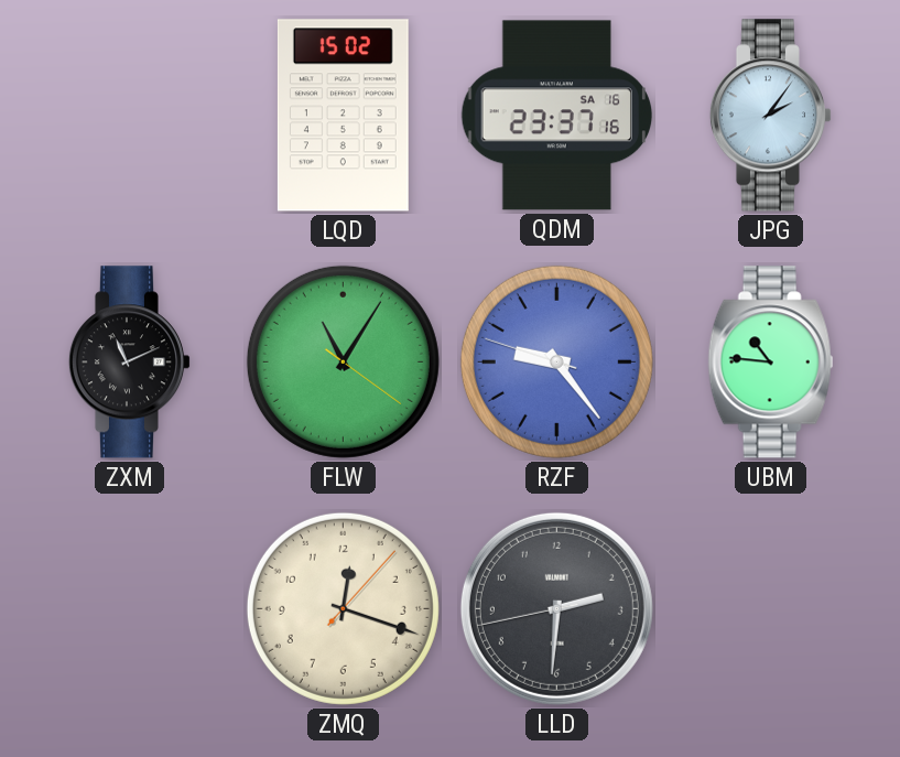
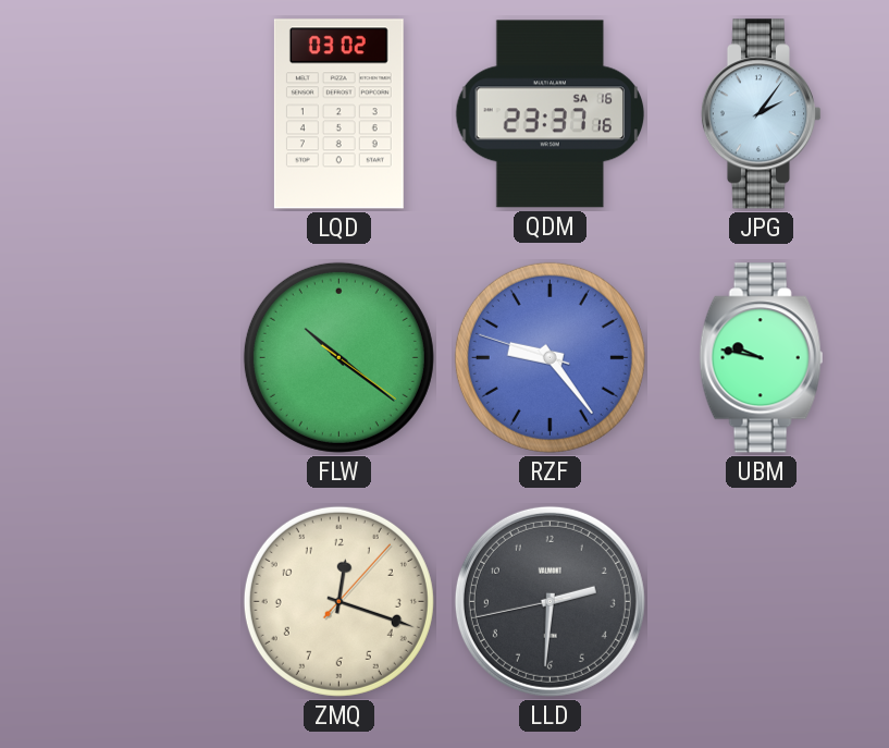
LQD: 15:02 -> 03:02
ZXM: 11:11 -> none
FLW: 11:05 -> 10:21
UBM: 10:46 -> 9:47
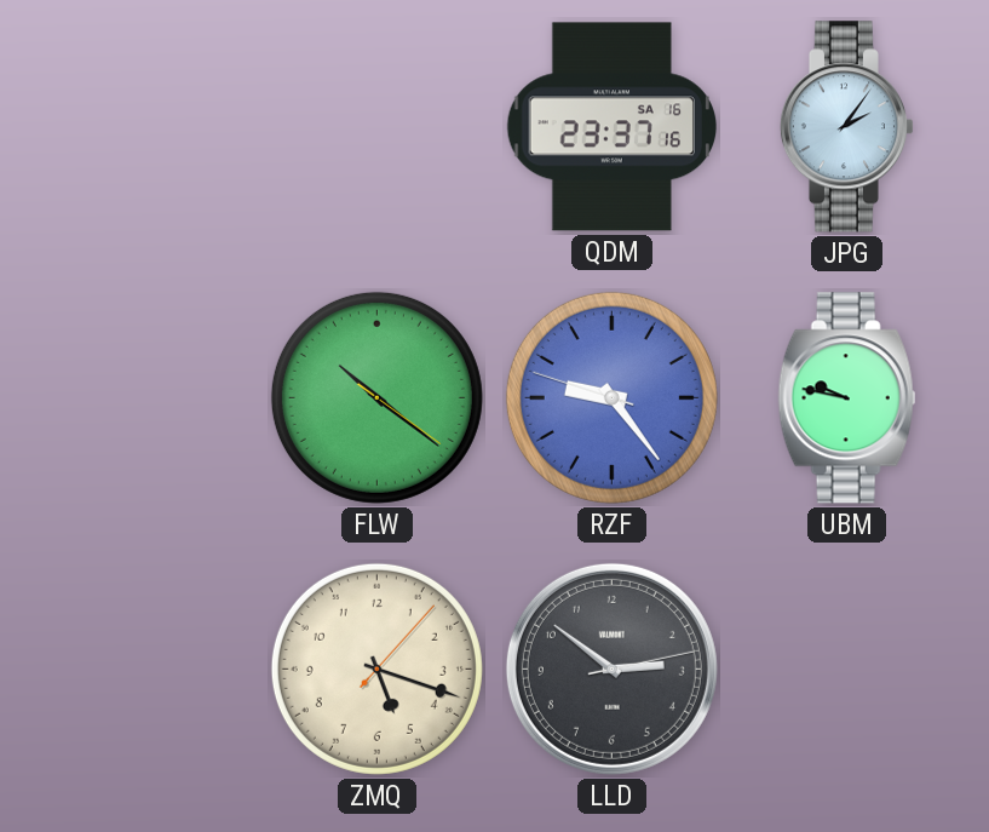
LQD: 03:02 -> none
ZMQ: 12:18 -> 5:18
LLD: 2:30 -> 2:51
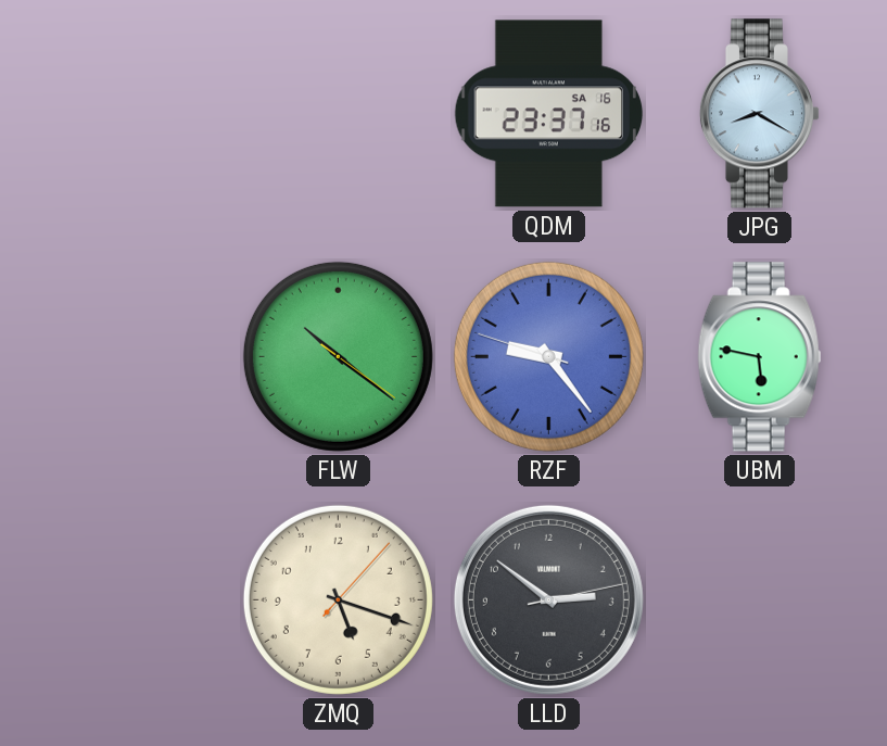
JPG: 2:06 -> 8:20
UBM: 9:47 -> 5:47
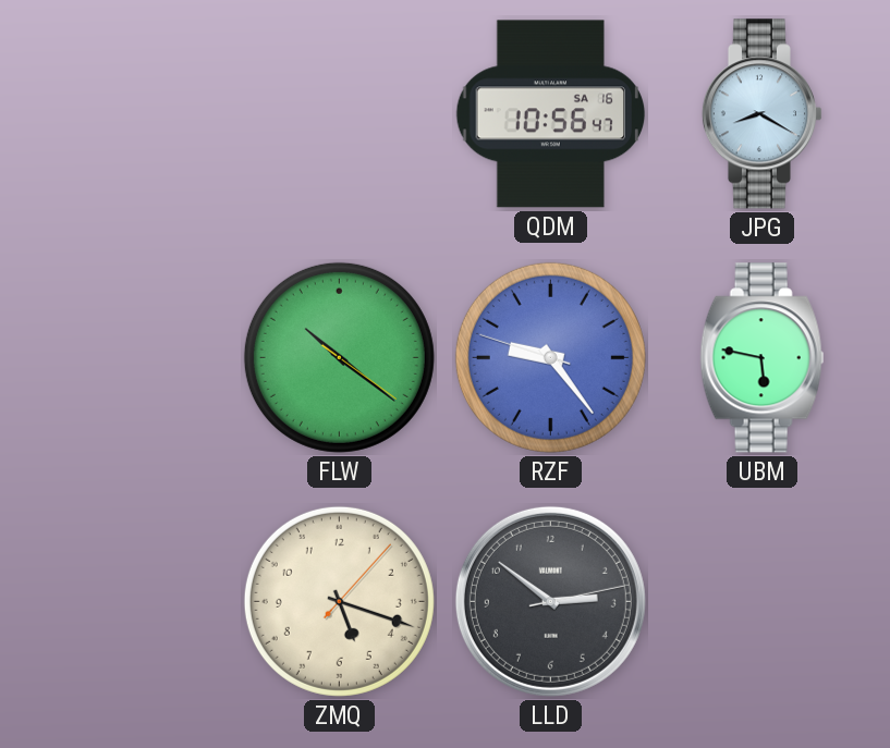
QDM: 23:37 -> 10:56
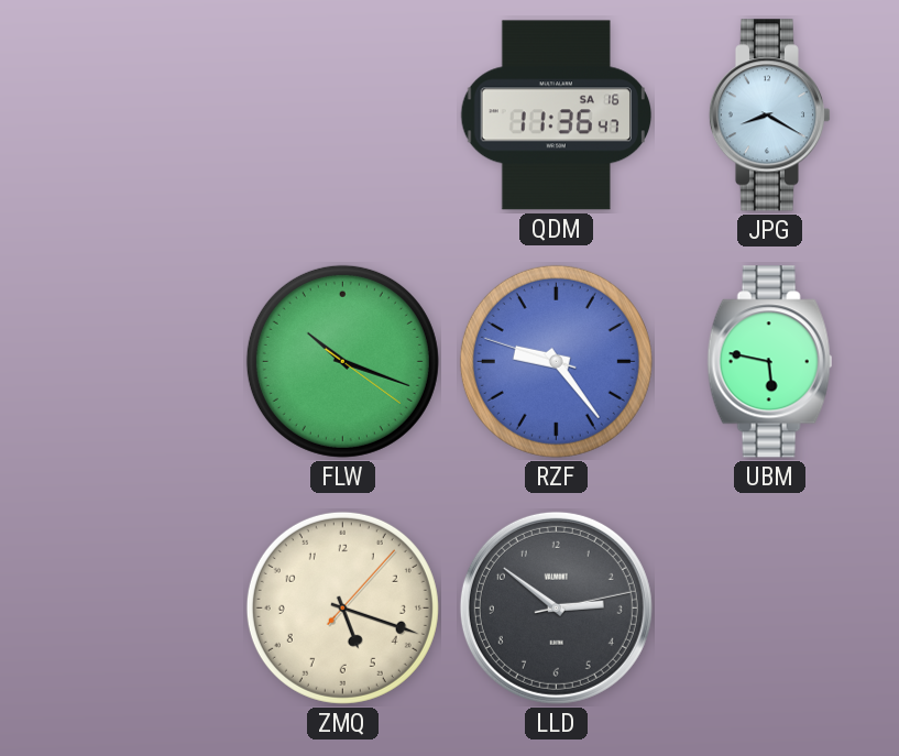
QDM: 10:56 -> 11:36
FLW: 10:21 -> 10:18
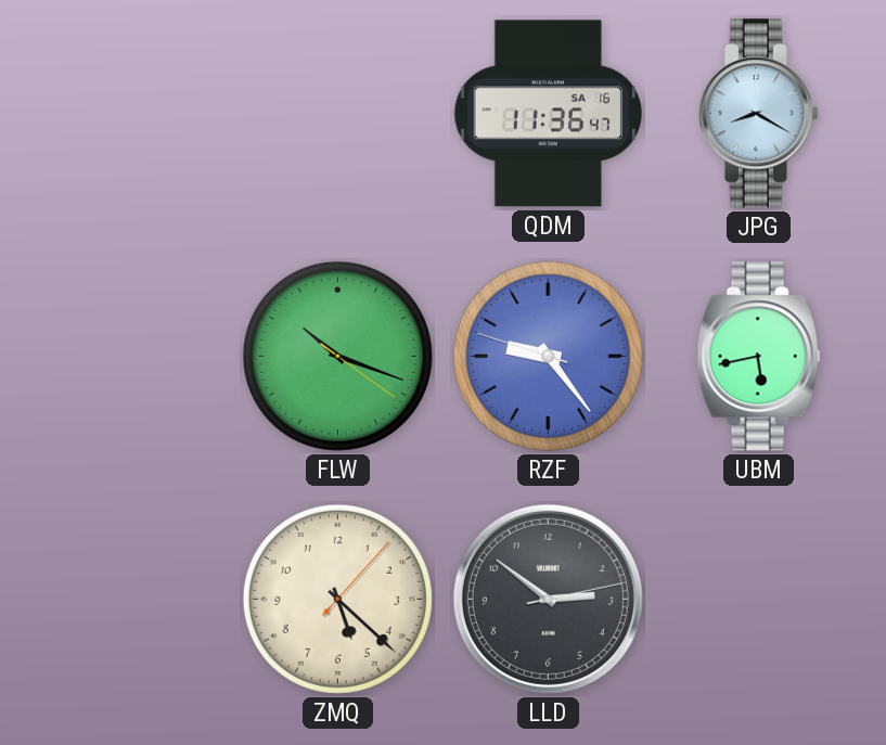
UBM: 5:47 -> 5:43
ZMQ: 5:18 -> 5:22
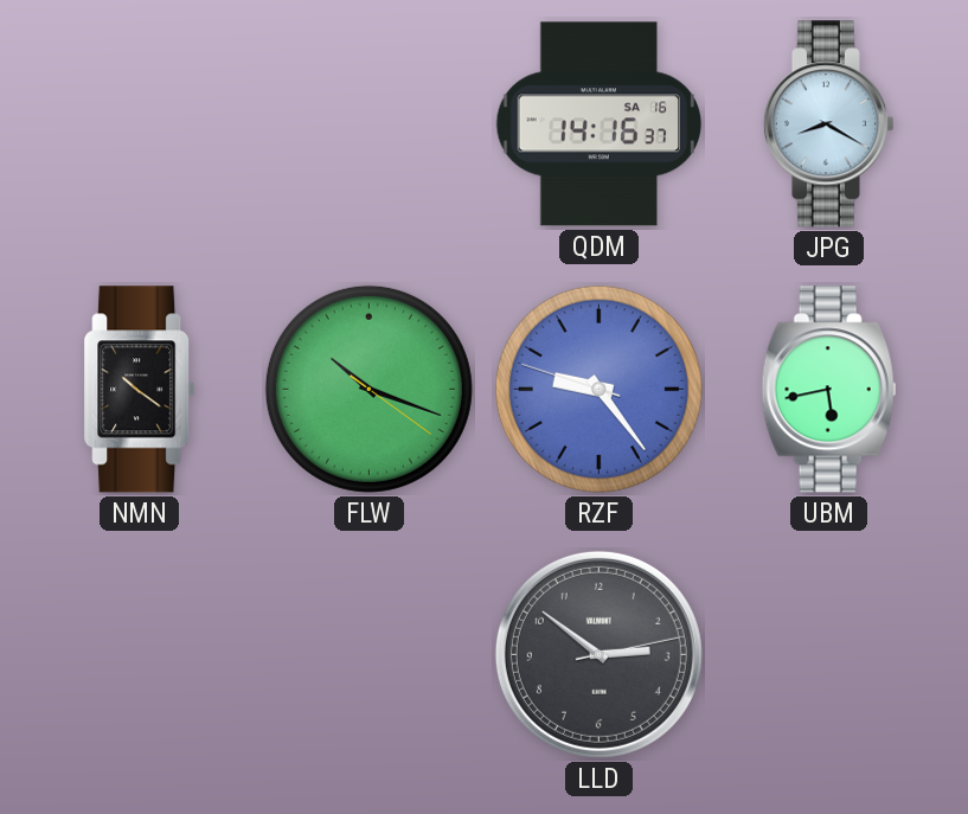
QDM: 11:36 -> 14:16
NMN: none -> 10:21
ZMQ: 5:22 -> none
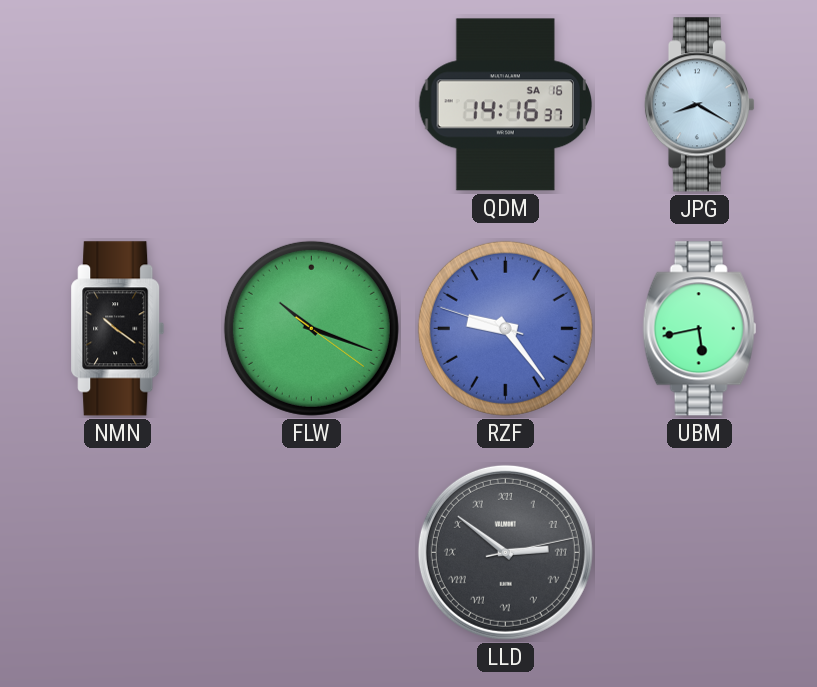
LLD numerals: Arabic -> Roman
